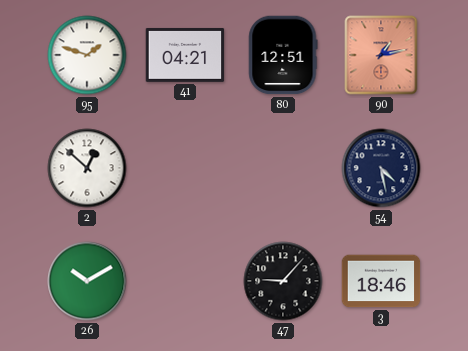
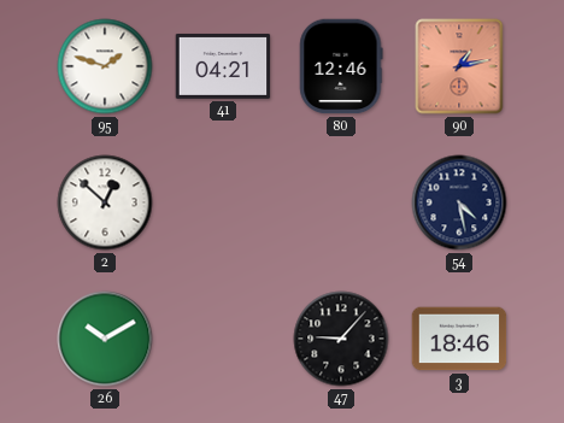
80: 12:51 -> 12:46
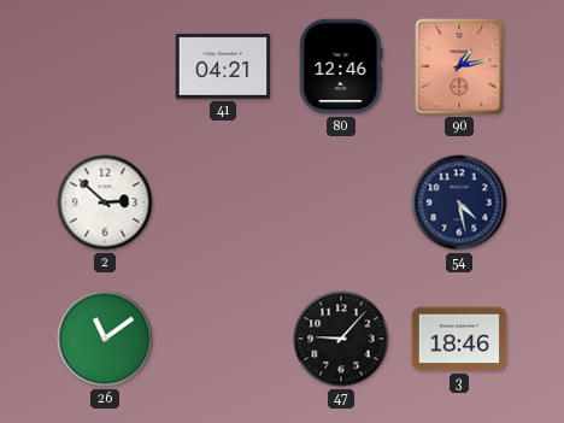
95: 1:48 -> none
2: 12:52 -> 2:52
26: 10:10 -> 11:09
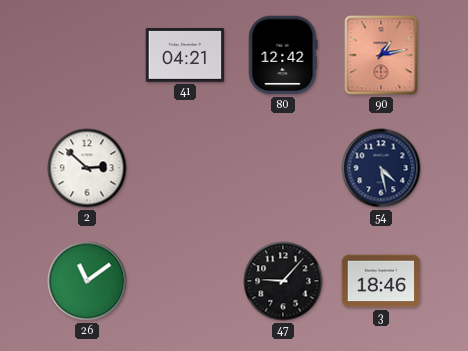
80: 12:46 -> 12:42
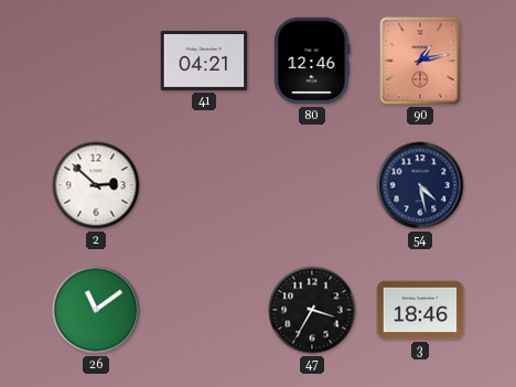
80: 12:42 -> 12:46
47: 9:07 -> 3:35
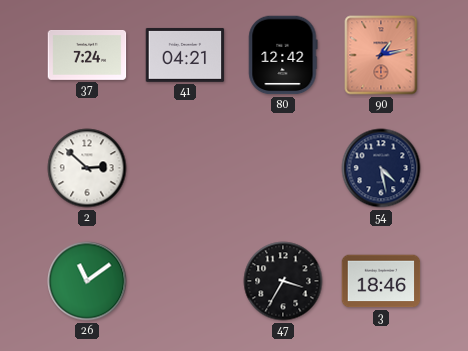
37: none -> 7:24
80: 12:46 -> 12:42
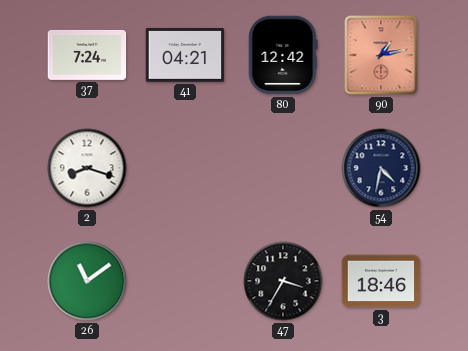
2: 2:52 -> 8:18
54: 4:28 -> 4:32
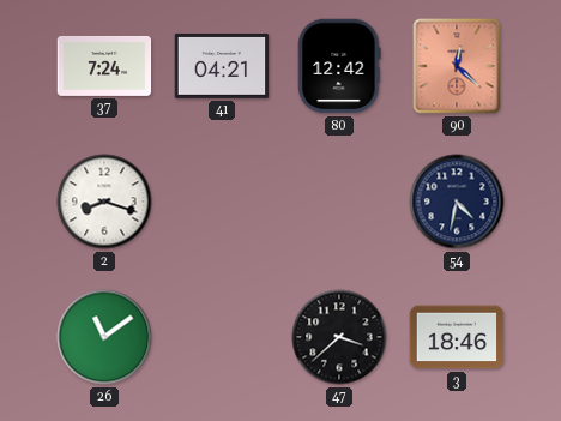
90: 1:13 -> 12:22
47: 3:35 -> 3:38
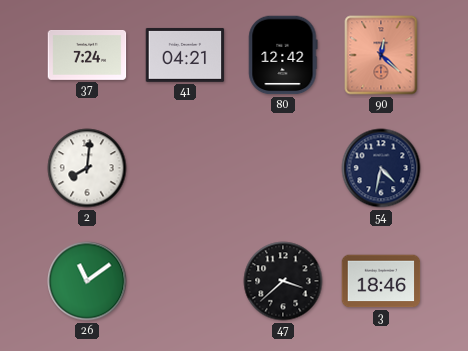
2: 8:18 -> 8:01
